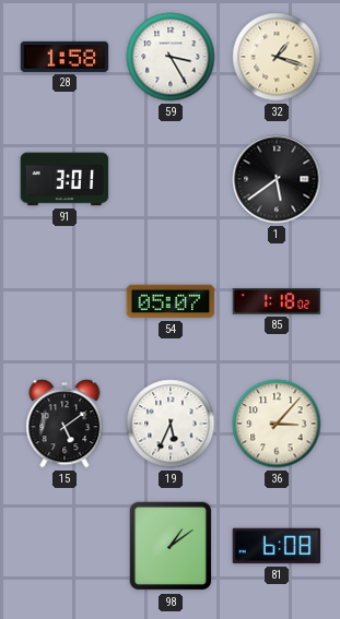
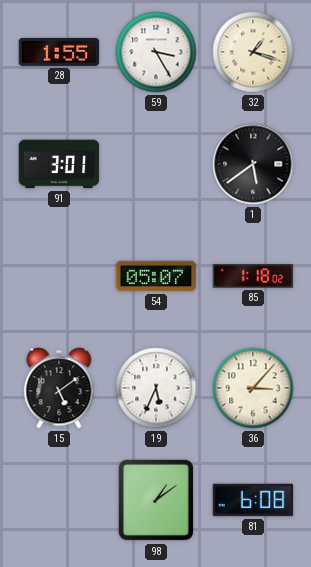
28: 1:58 -> 1:55
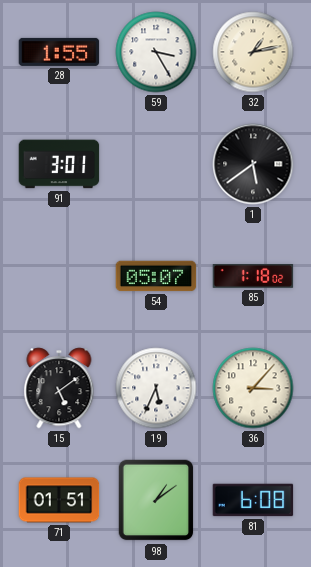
32: 1:18 -> 1:13
71: none -> 01:51
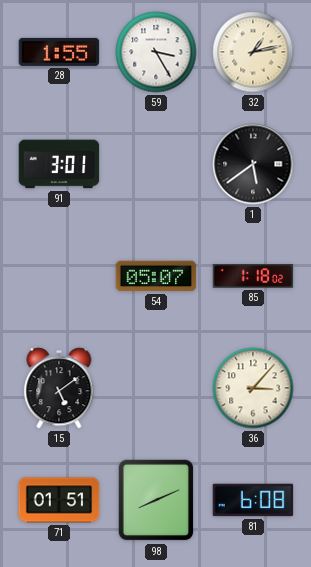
19: 5:34 -> none
98: 1:09 -> 8:11
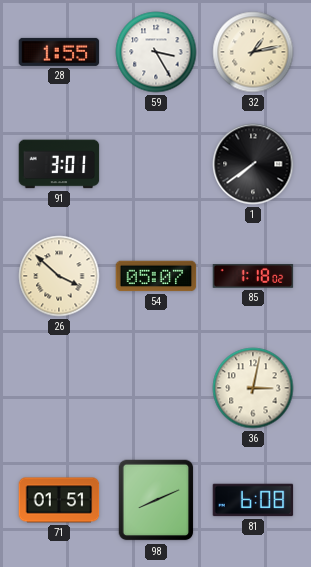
1: 5:39 -> 7:39
26: none -> 3:52
15: 5:09 -> none
36: 3:07 -> 3:02
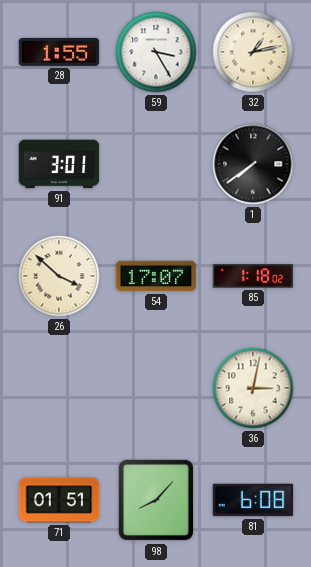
54: 05:07 -> 17:07
98: 8:11 -> 8:07
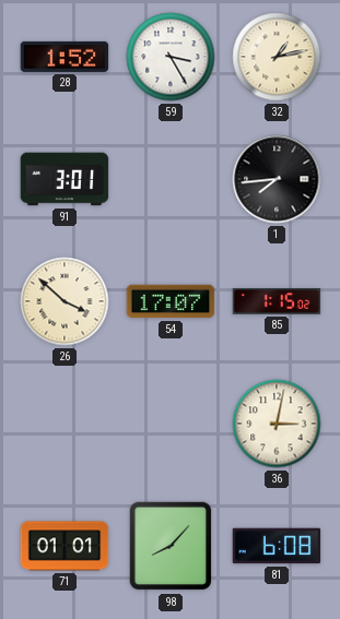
28: 1:55 -> 1:52
1: 7:39 -> 7:44
85: 1:18 -> 1:15
71: 01:51 -> 01:01
